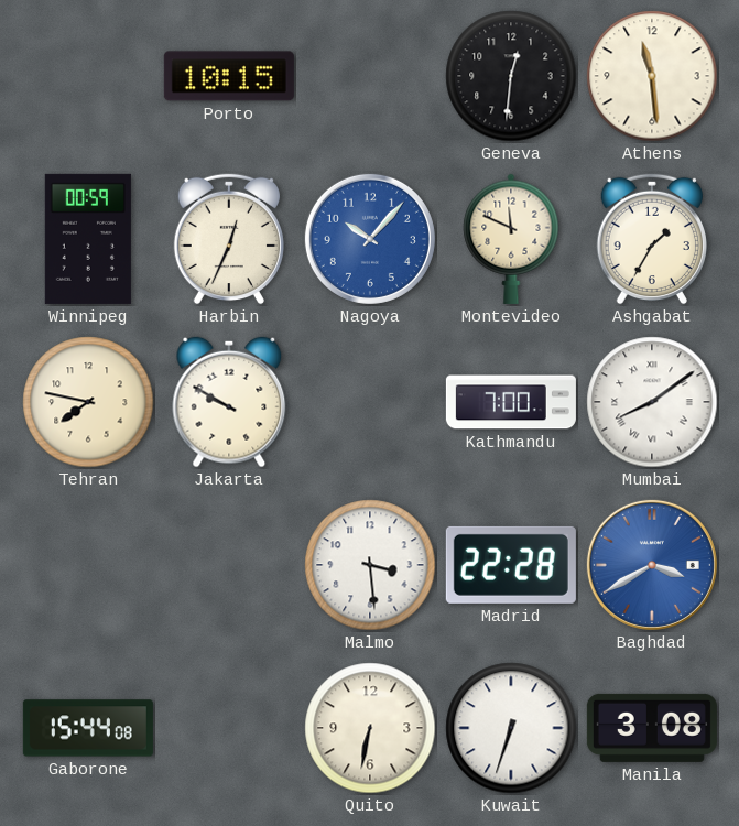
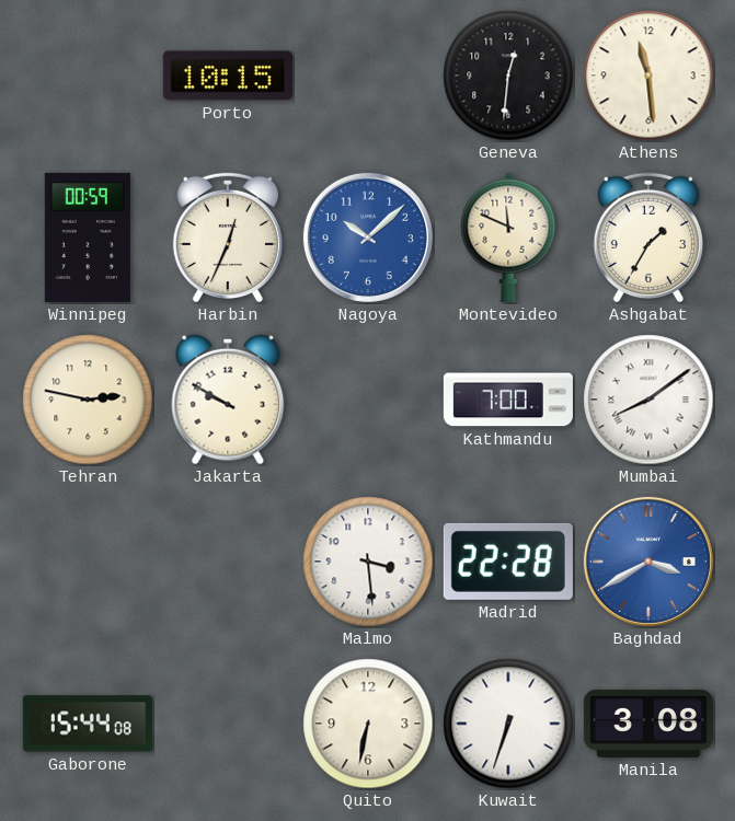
Nagoya: 10:07 -> 10:08
Tehran: 7:47 -> 2:47
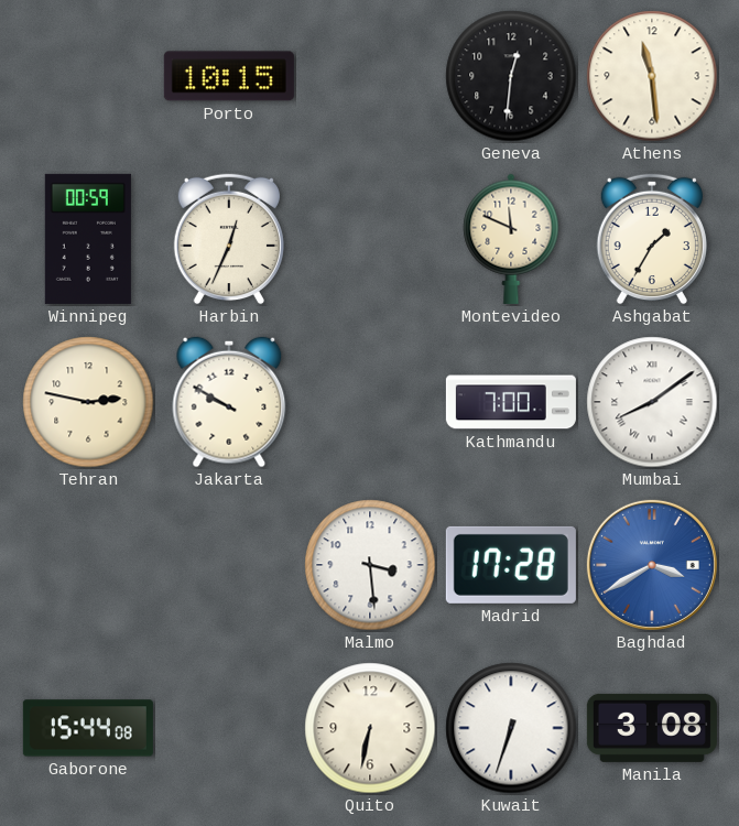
Nagoya: 10:08 -> none
Madrid: 22:28 -> 17:28
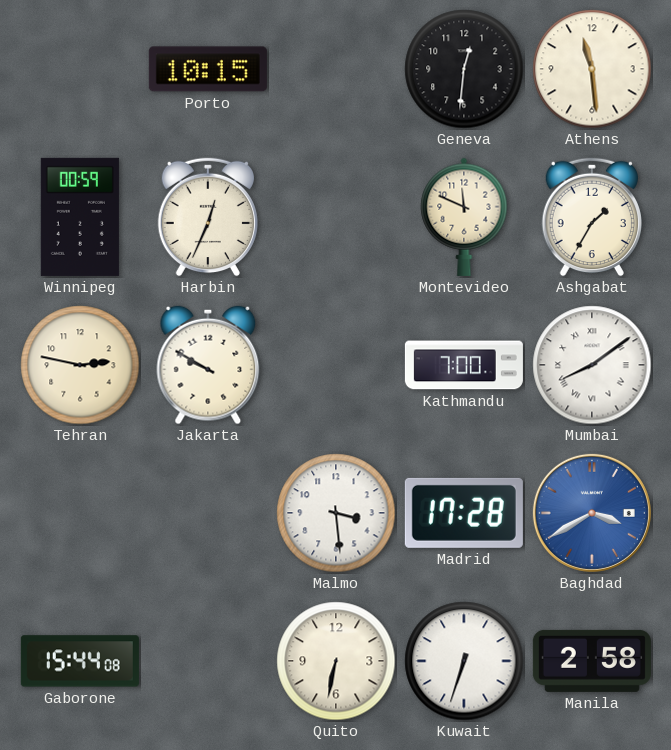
Manila: 3:08 -> 2:58
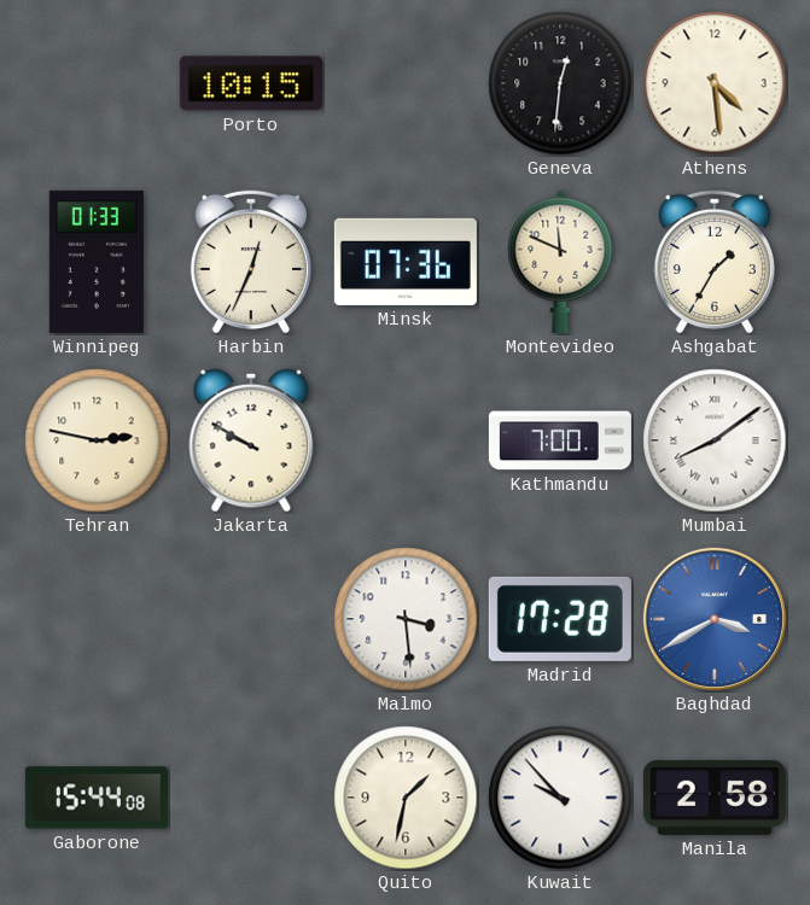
Athens: 11:29 -> 4:29
Winnipeg: 00:59 -> 01:33
Minsk: none -> 07:36
Quito: 6:32 -> 1:32
Kuwait: 6:33 -> 9:53
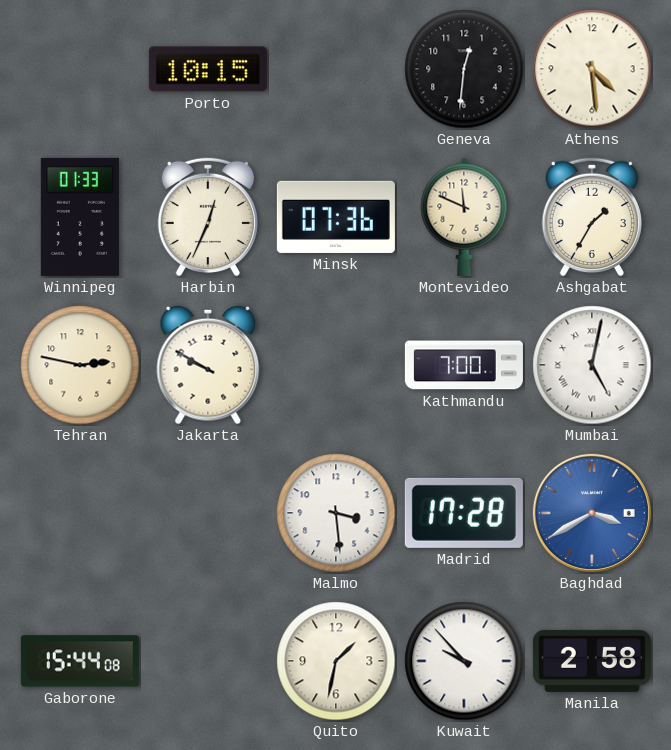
Mumbai: 8:09 -> 5:02
